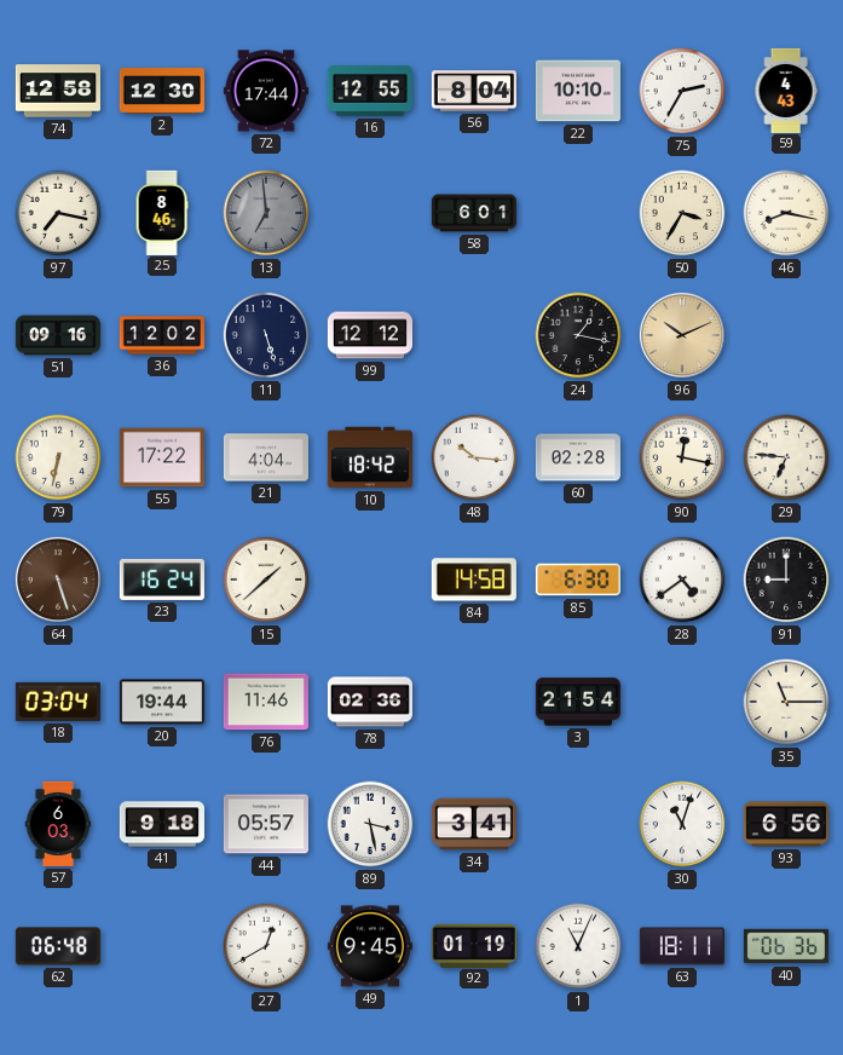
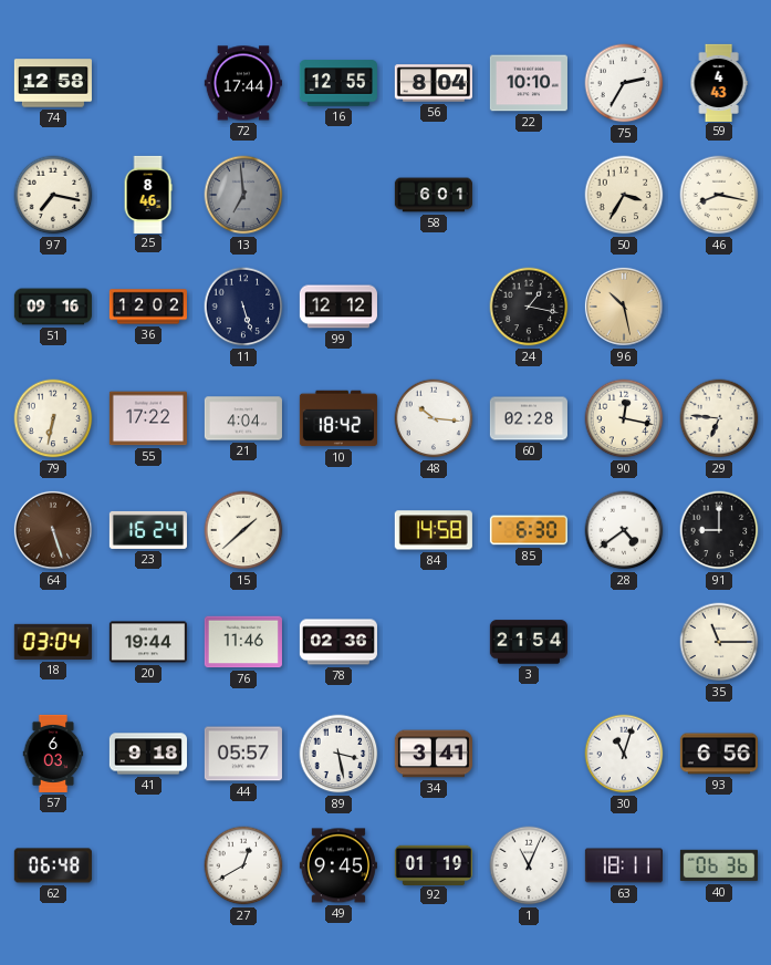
2: 12:30 -> none
96: 10:11 -> 10:28
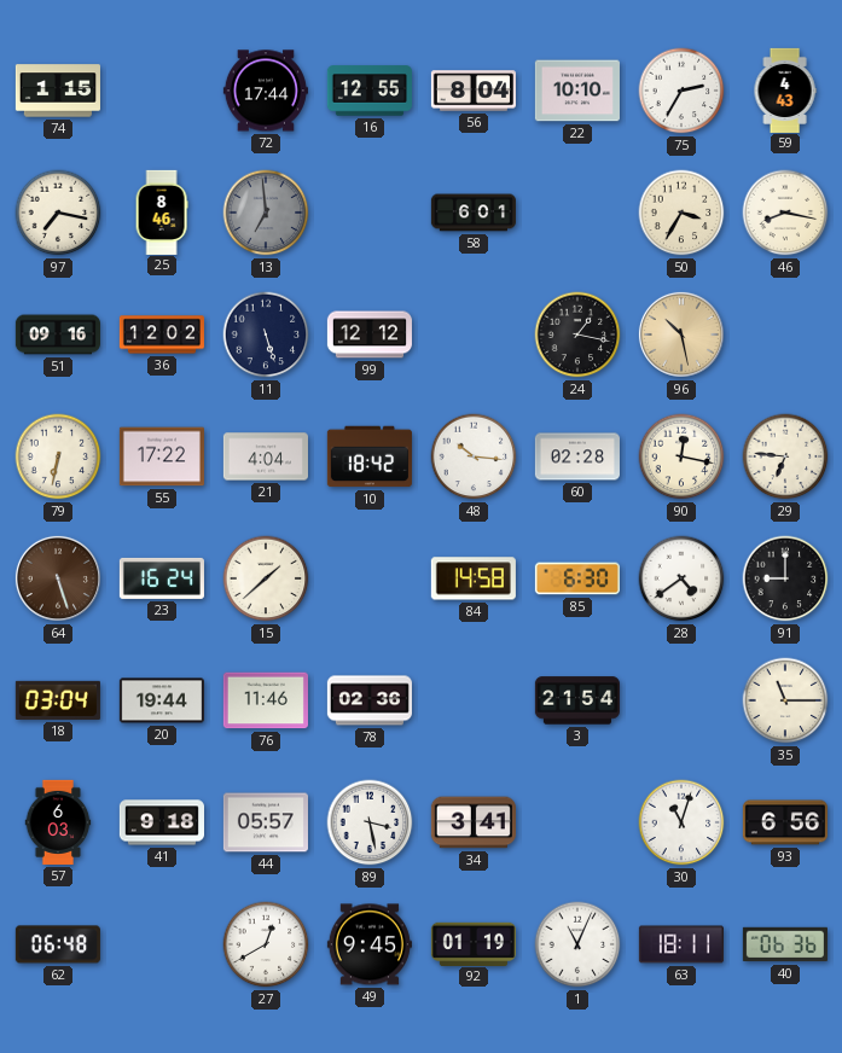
74: 12:58 -> 1:15
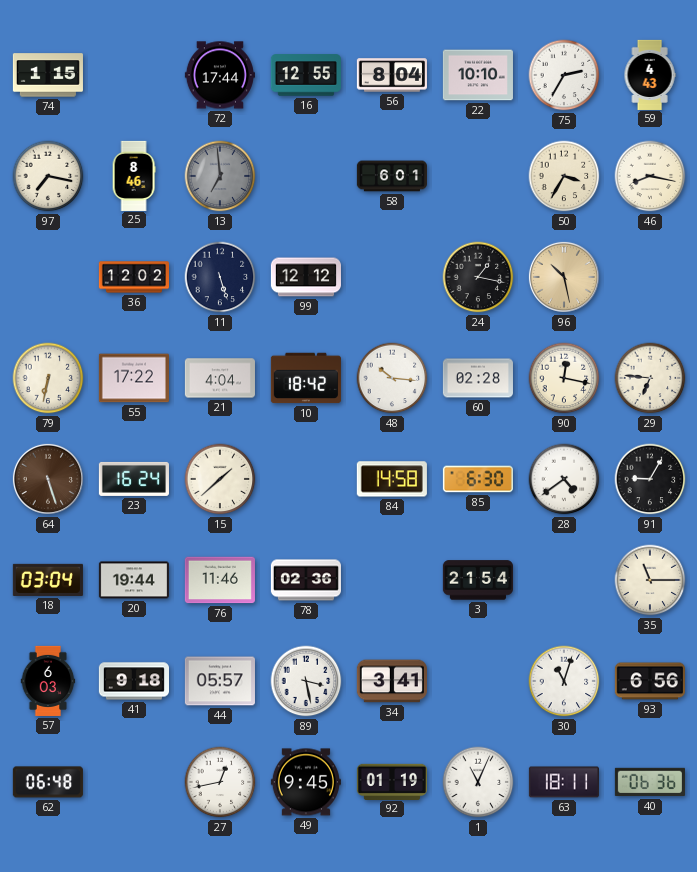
51: 09:16 -> none
91: 9:00 -> 9:05
27: 12:40 -> 12:43
